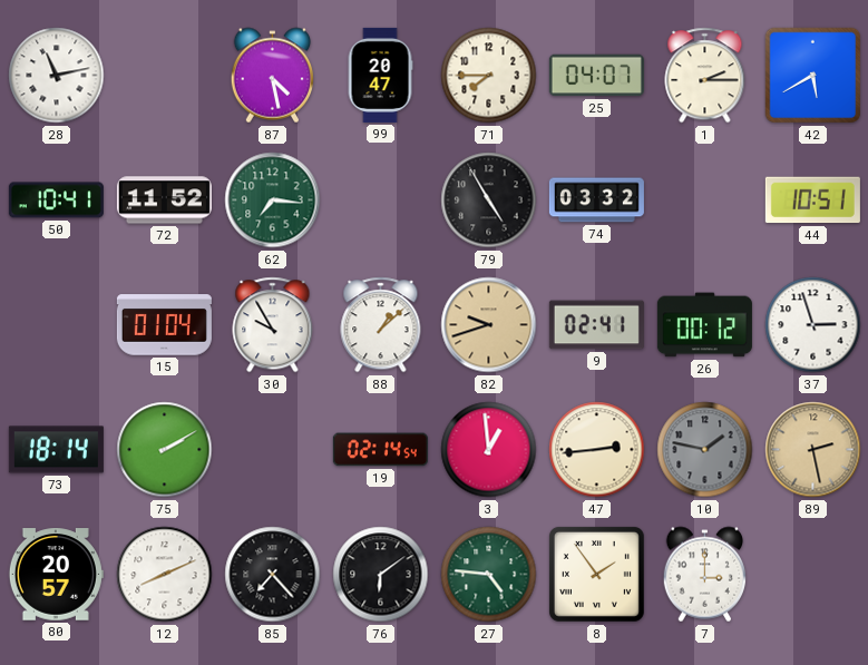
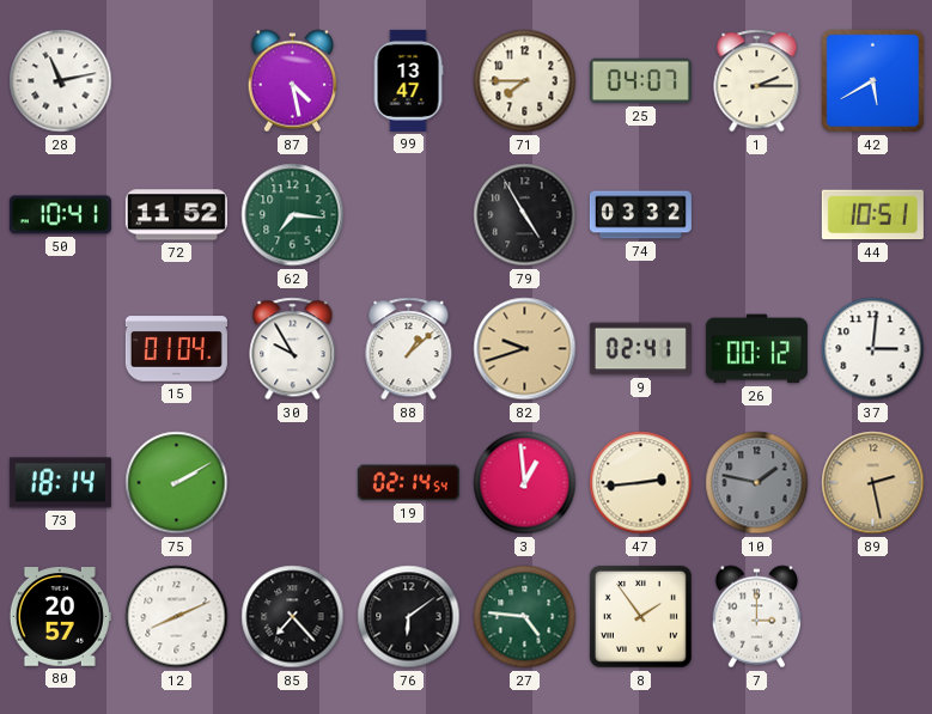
99: 20:47 -> 13:47
37: 2:57 -> 3:01
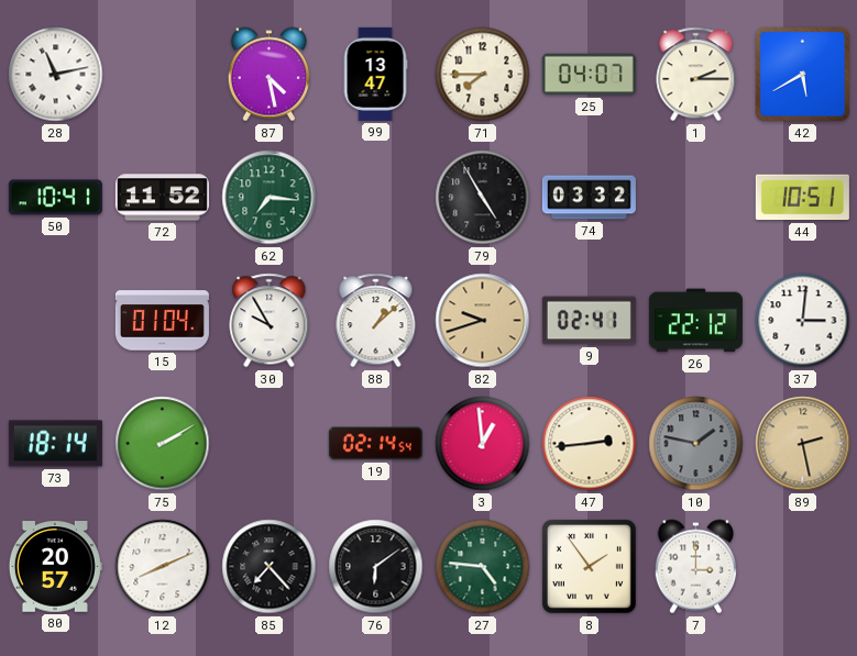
26: 00:12 -> 22:12
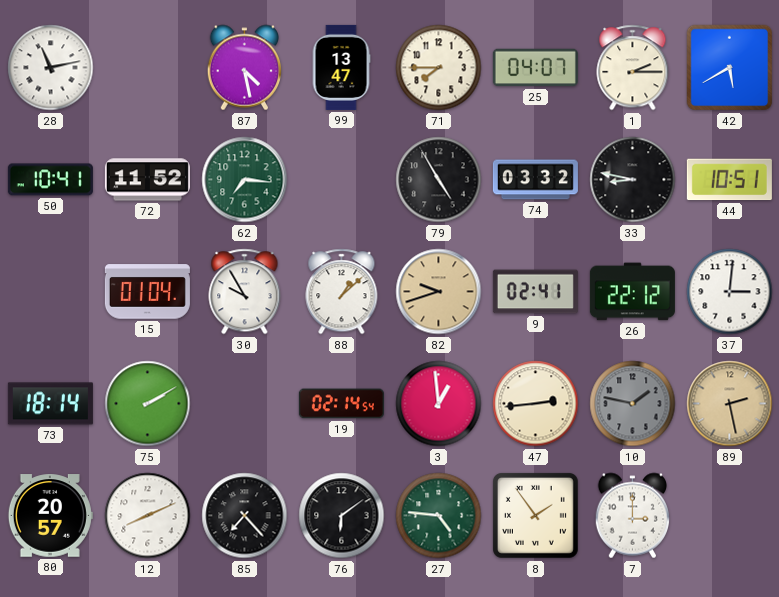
33: none -> 8:47
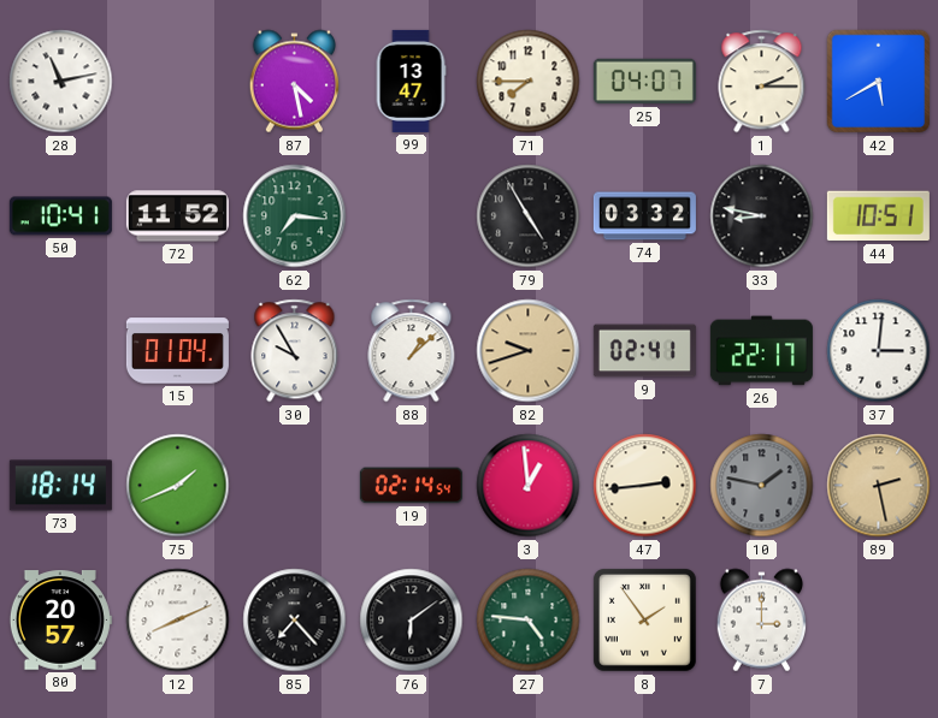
26: 22:12 -> 22:17
75: 2:10 -> 1:41
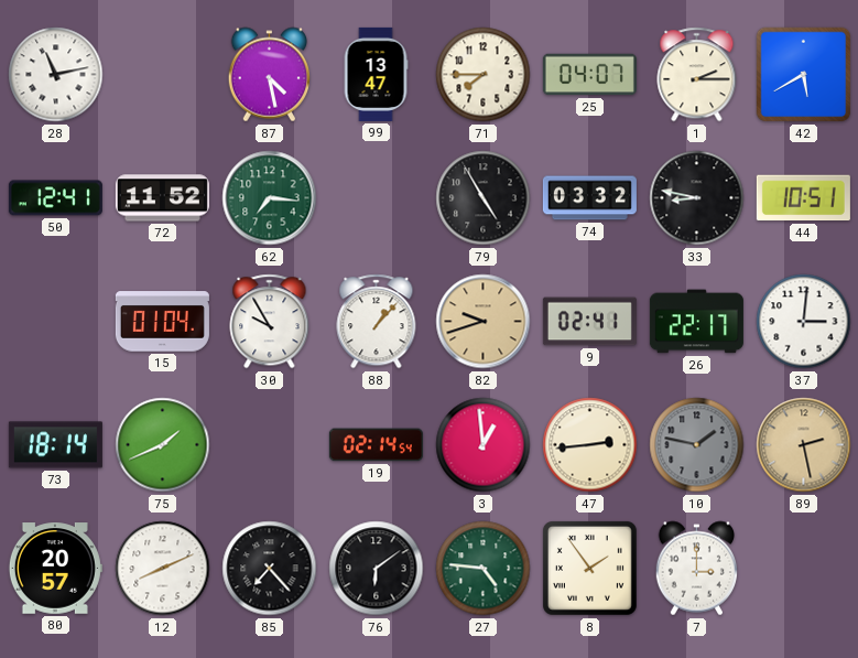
50: 10:41 -> 12:41
88: 1:08 -> 1:07
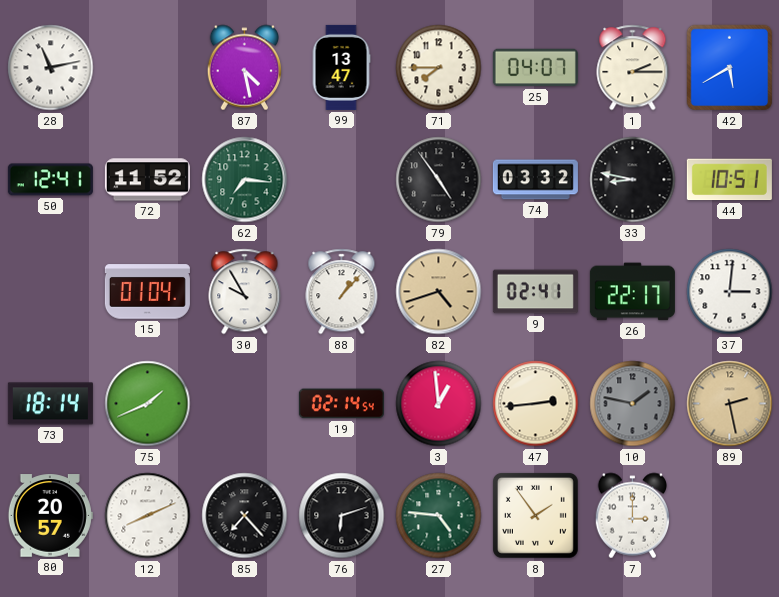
79: 4:55 -> 4:54
82: 9:42 -> 4:42
76: 6:09 -> 6:12
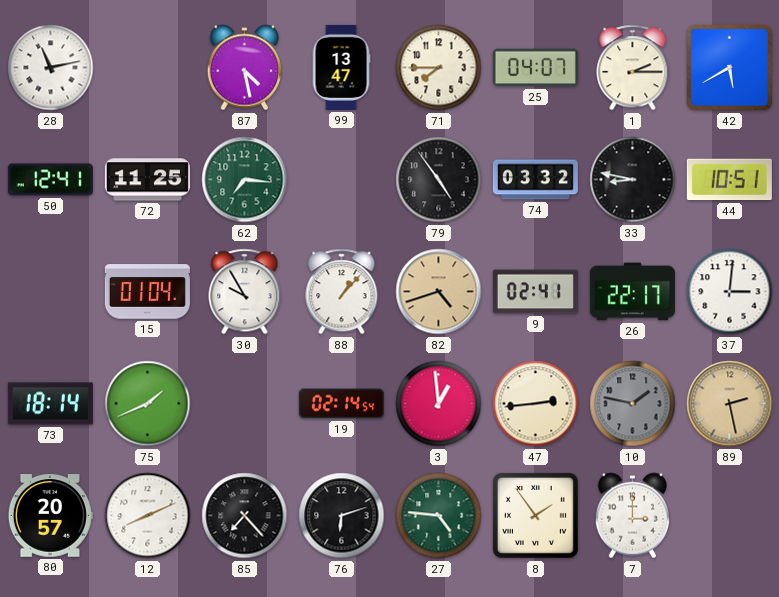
72: 11:52 -> 11:25
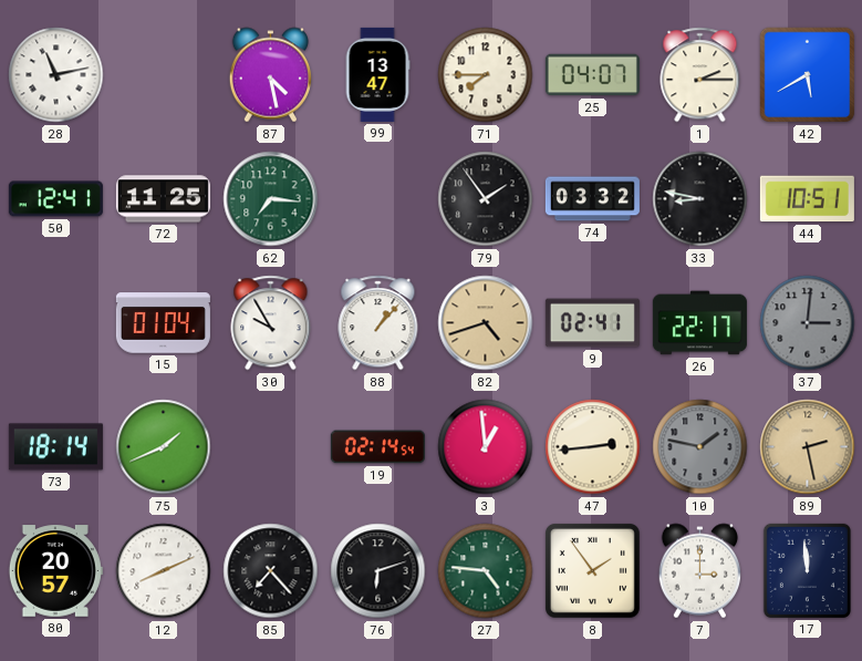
79: 4:54 -> 1:54
37 dial: white -> grey
17: none -> 11:59
